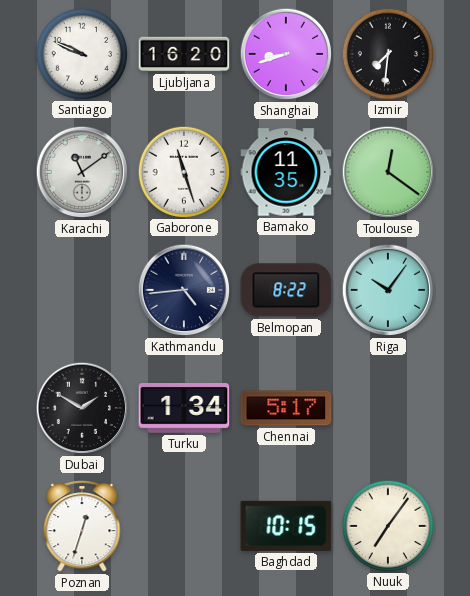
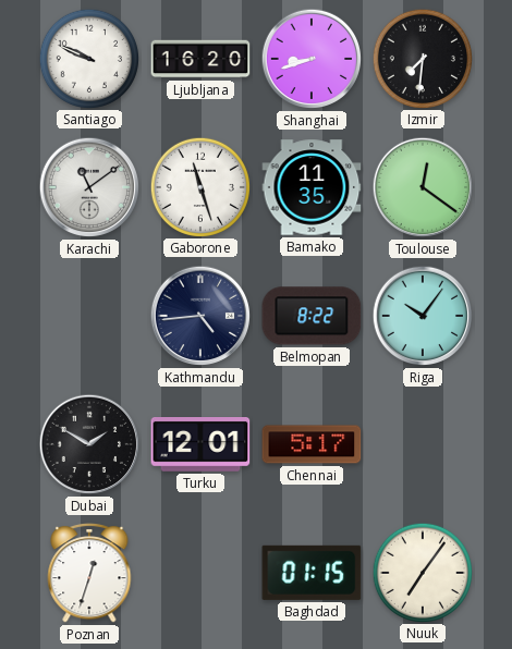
Turku: 1:34 -> 12:01
Baghdad: 10:15 -> 01:15
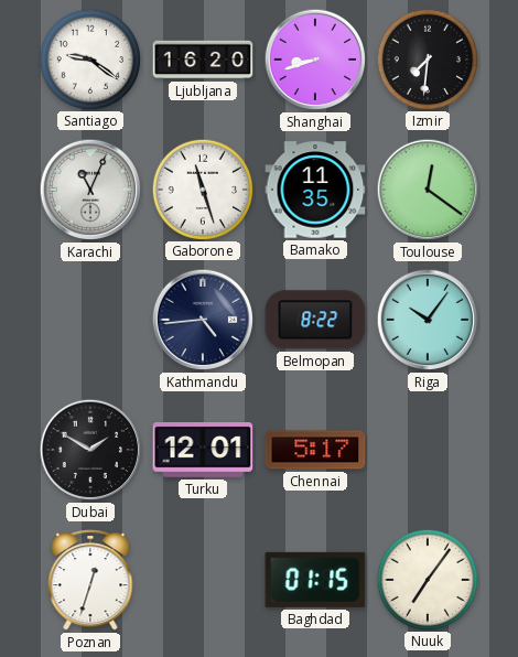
Santiago: 9:49 -> 9:21
Karachi: 11:09 -> 11:04
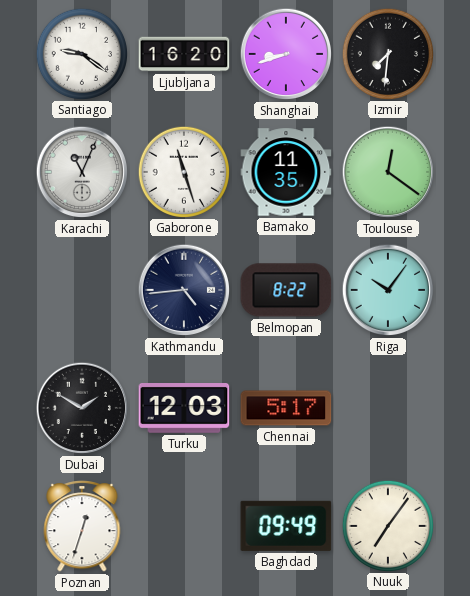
Turku: 12:01 -> 12:03
Baghdad: 01:15 -> 09:49
